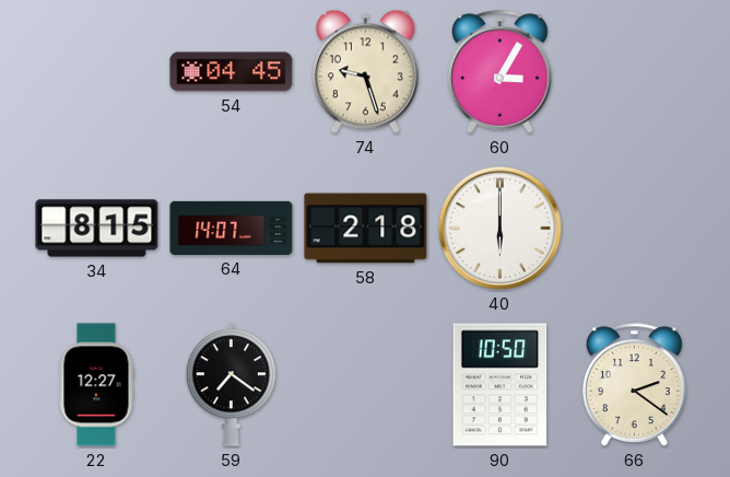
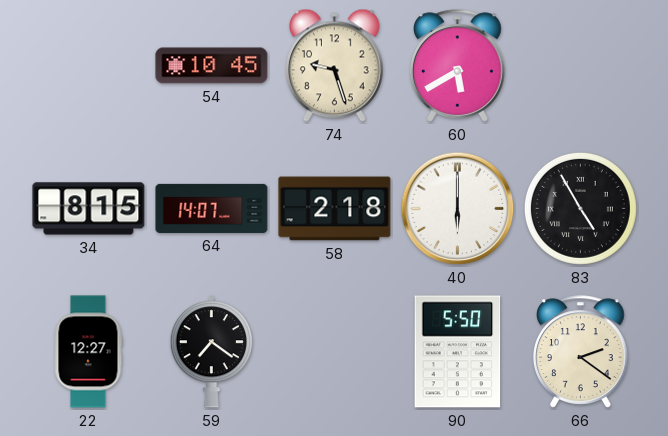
54: 04:45 -> 10:45
60: 3:05 -> 5:40
83: none -> 4:55
90: 10:50 -> 5:50
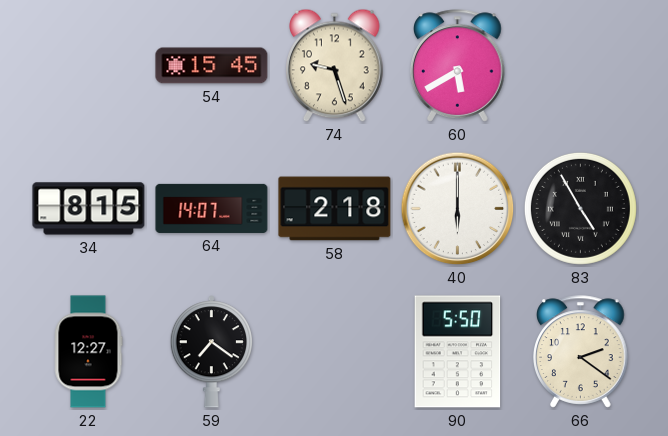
54: 10:45 -> 15:45
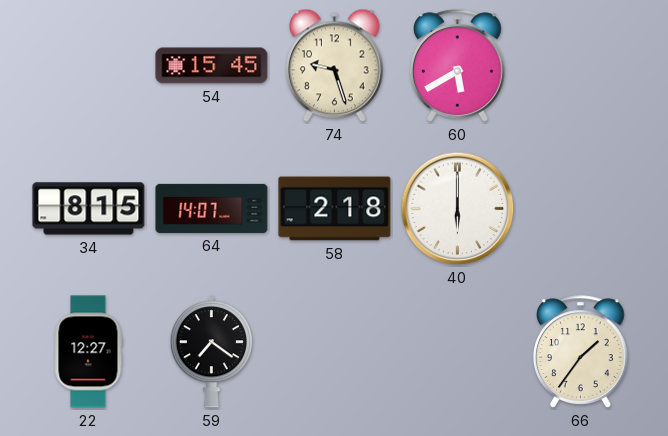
83: 4:55 -> none
90: 5:50 -> none
66: 2:21 -> 1:36
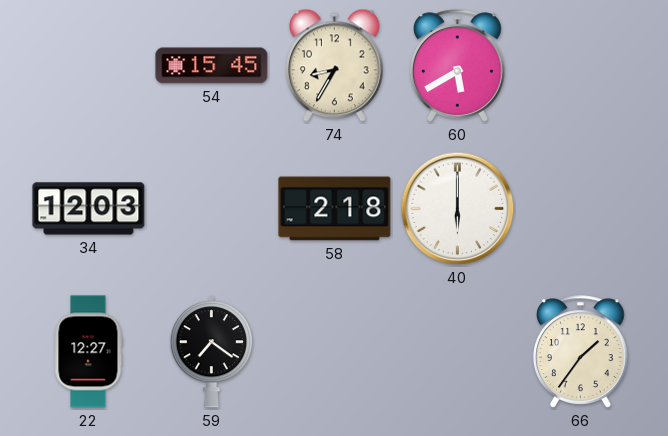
74: 9:27 -> 8:35
34: 8:15 -> 12:03
64: 14:07 -> none
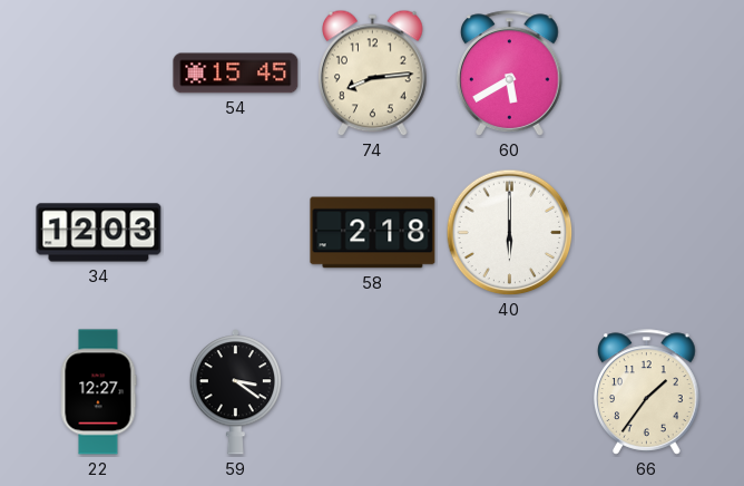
74: 8:35 -> 8:14
59: 7:21 -> 3:21
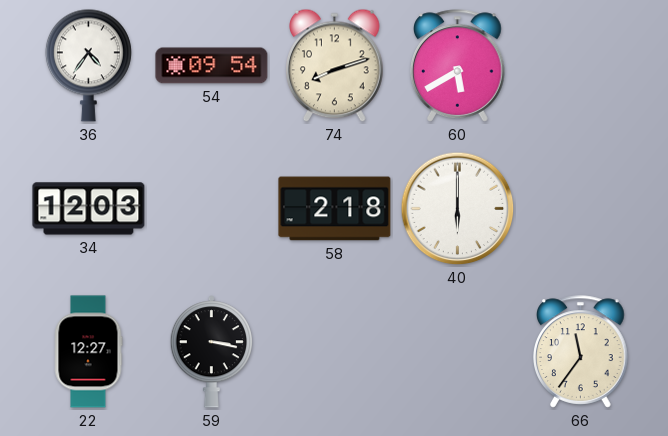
36: none -> 4:36
54: 15:45 -> 09:54
74: 8:14 -> 8:12
59: 3:21 -> 3:17
66: 1:36 -> 11:36
